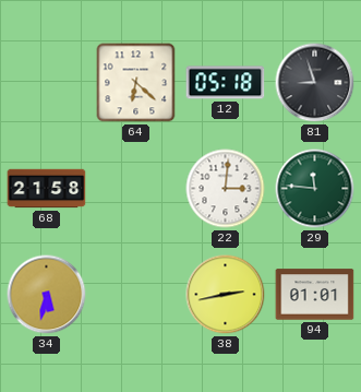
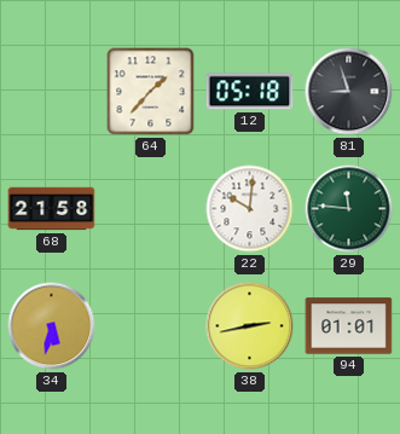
64: 6:22 -> 1:37
22: 3:01 -> 10:01
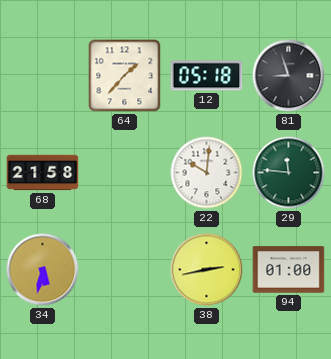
94: 01:01 -> 01:00
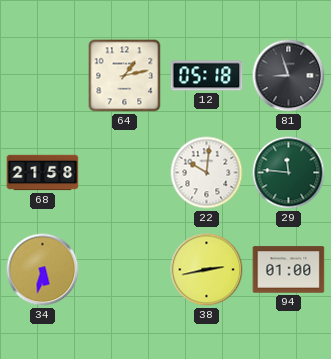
64: 1:37 -> 1:13
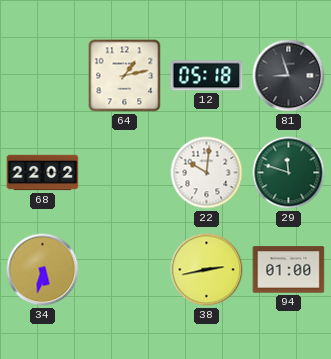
68: 21:58 -> 22:02
29: 11:46 -> 11:48
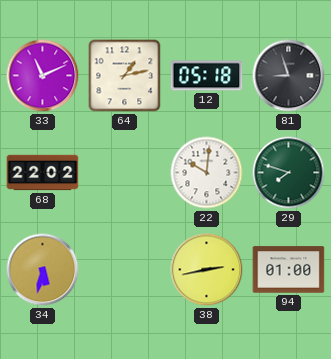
33: none -> 11:11
29: 11:48 -> 7:48
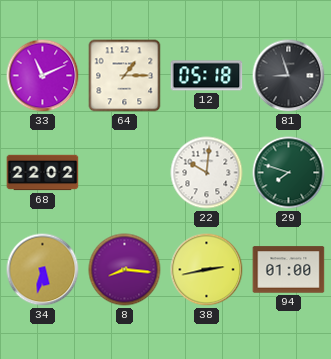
64: 1:13 -> 1:15
8: none -> 8:16
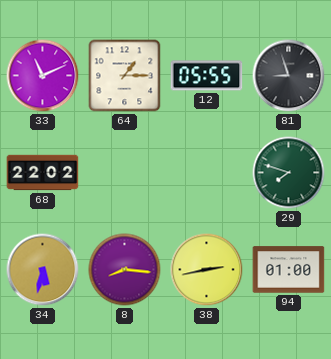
12: 05:18 -> 05:55
22: 10:01 -> none
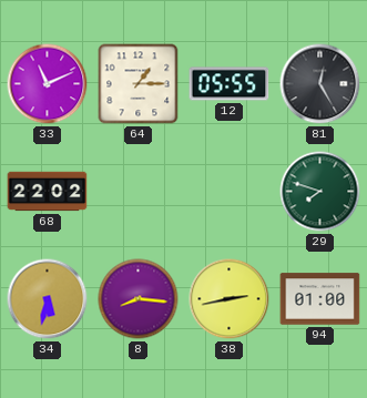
81: 8:57 -> 12:25
